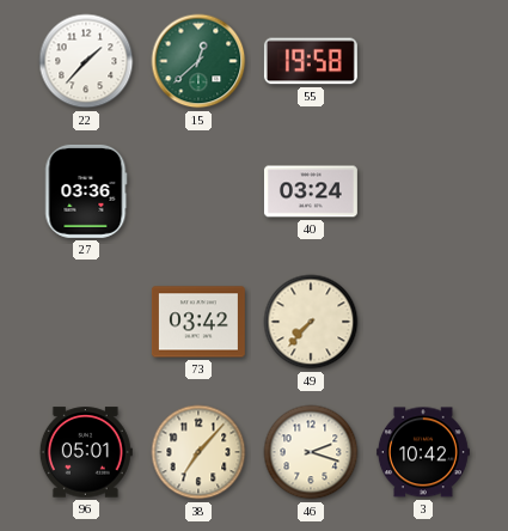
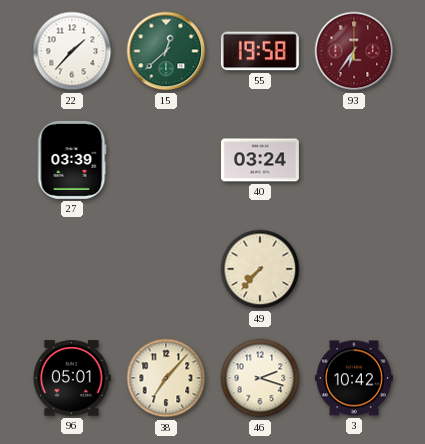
93: none -> 6:36
27: 03:36 -> 03:39
73: 03:42 -> none
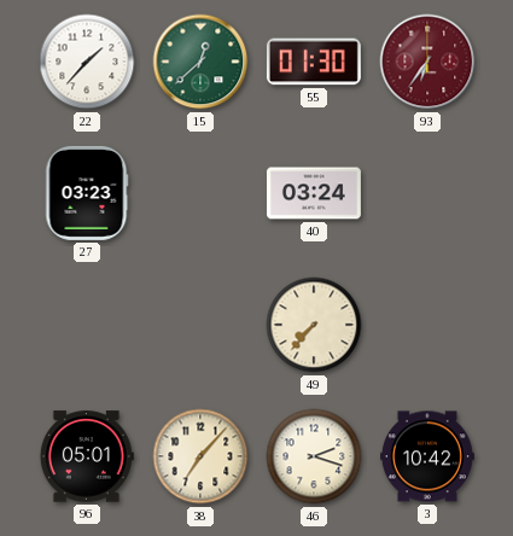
55: 19:58 -> 01:30
27: 03:39 -> 03:23
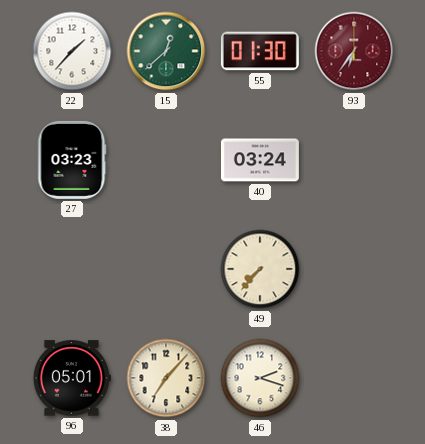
3: 10:42 -> none
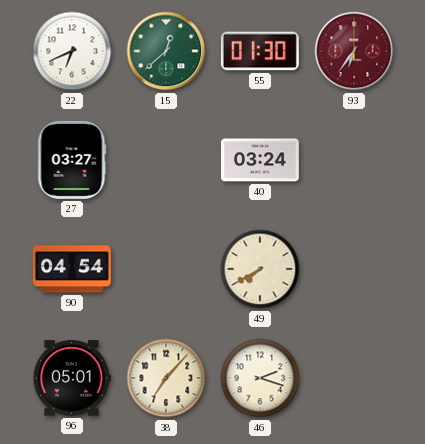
22: 1:37 -> 6:41
27: 03:23 -> 03:27
90: none -> 04:54
49: 7:37 -> 7:40
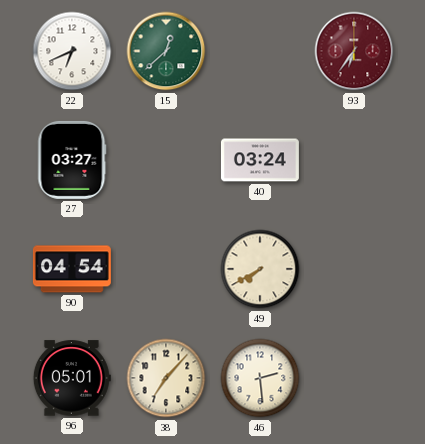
55: 01:30 -> none
46: 2:18 -> 2:29
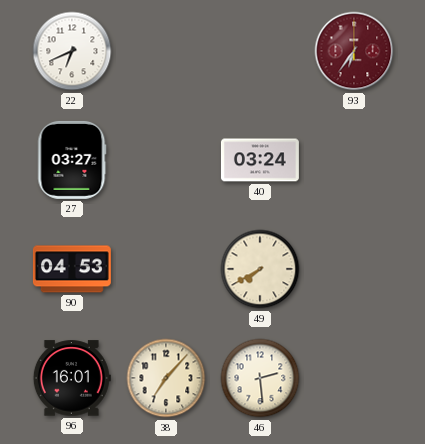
15: 12:38 -> none
90: 04:54 -> 04:53
96: 05:01 -> 16:01
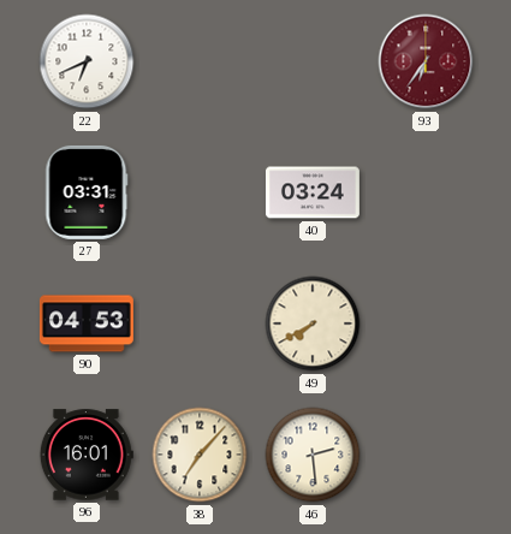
27: 03:27 -> 03:31
